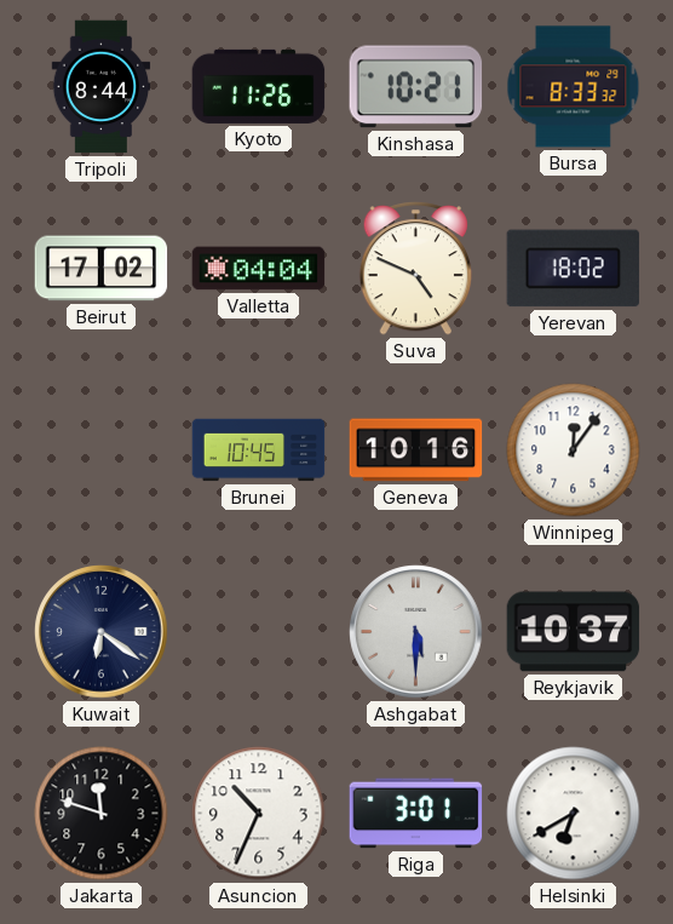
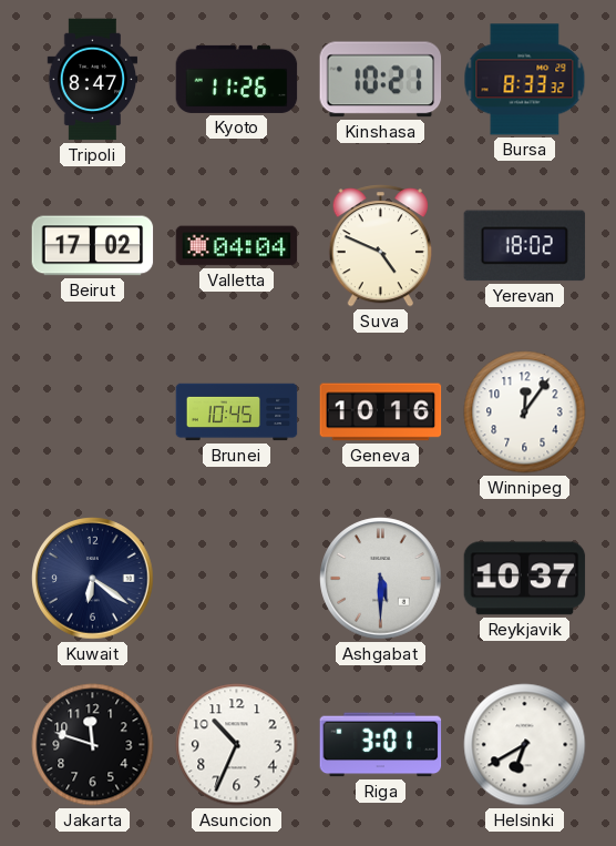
Tripoli: 8:44 -> 8:47
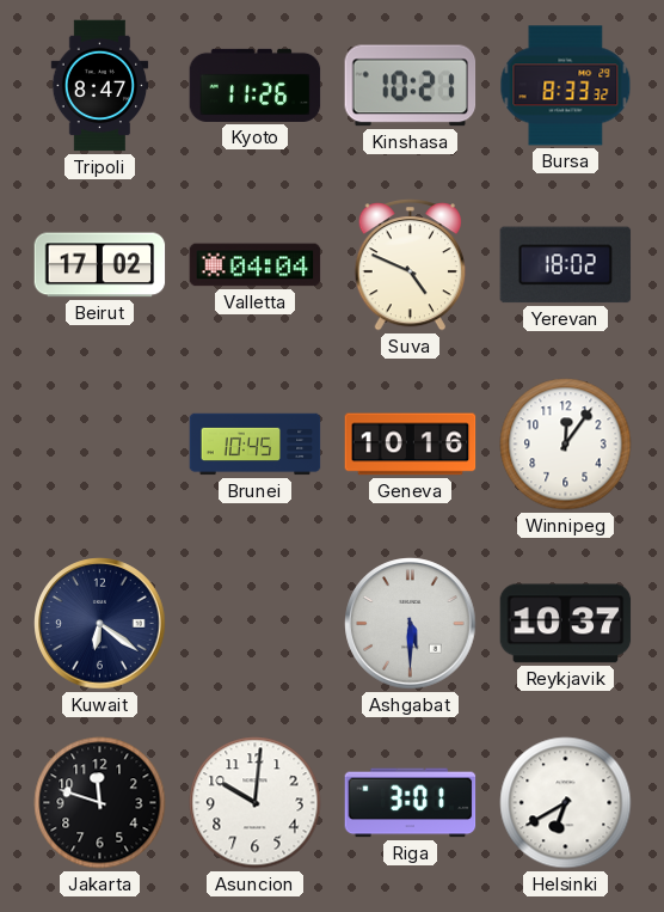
Asuncion: 10:34 -> 10:01
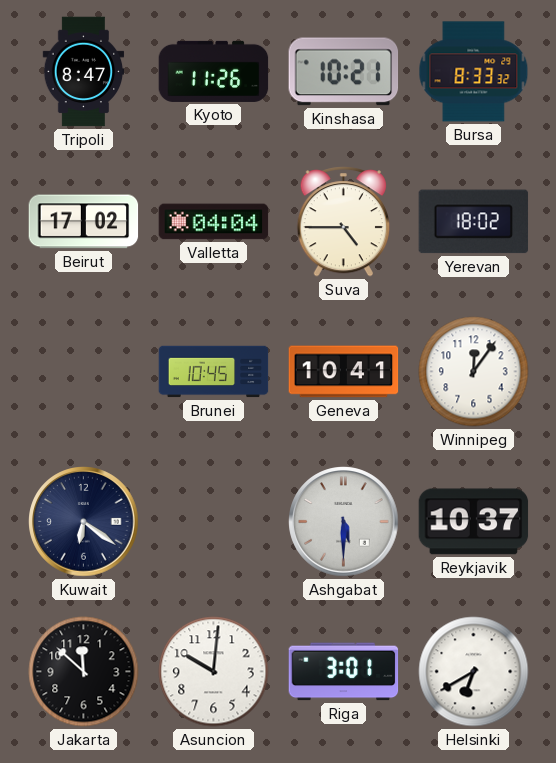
Suva: 4:49 -> 4:45
Geneva: 10:16 -> 10:41
Jakarta: 11:48 -> 11:52
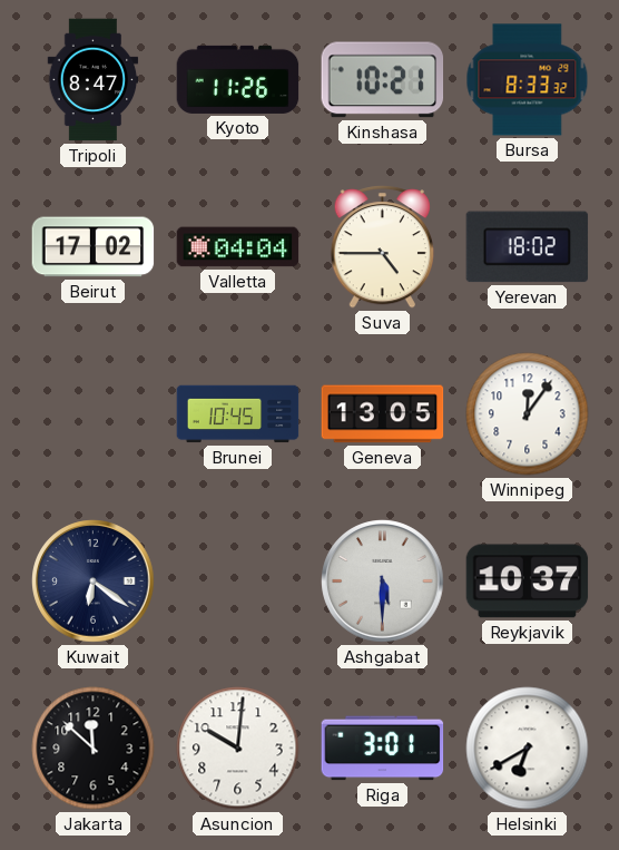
Geneva: 10:41 -> 13:05
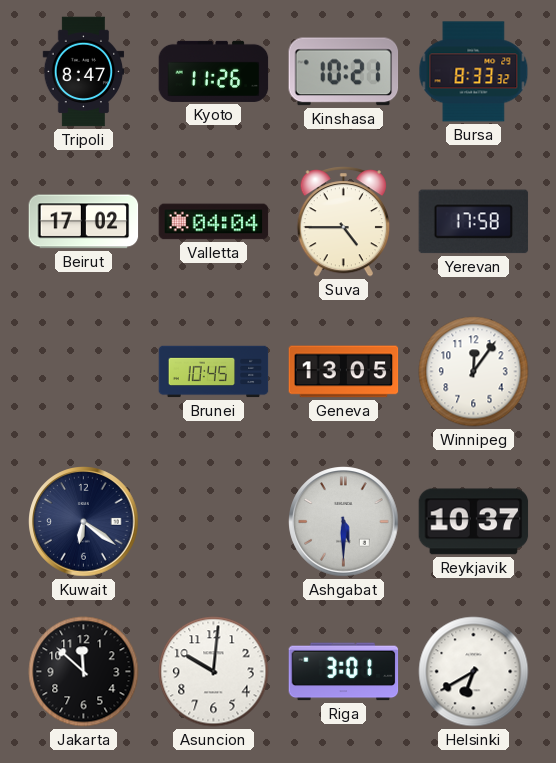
Yerevan: 18:02 -> 17:58
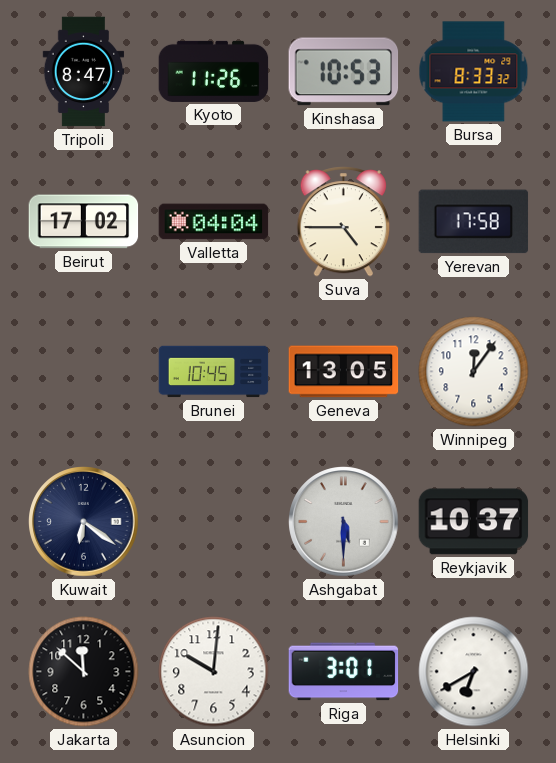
Kinshasa: 10:21 -> 10:53
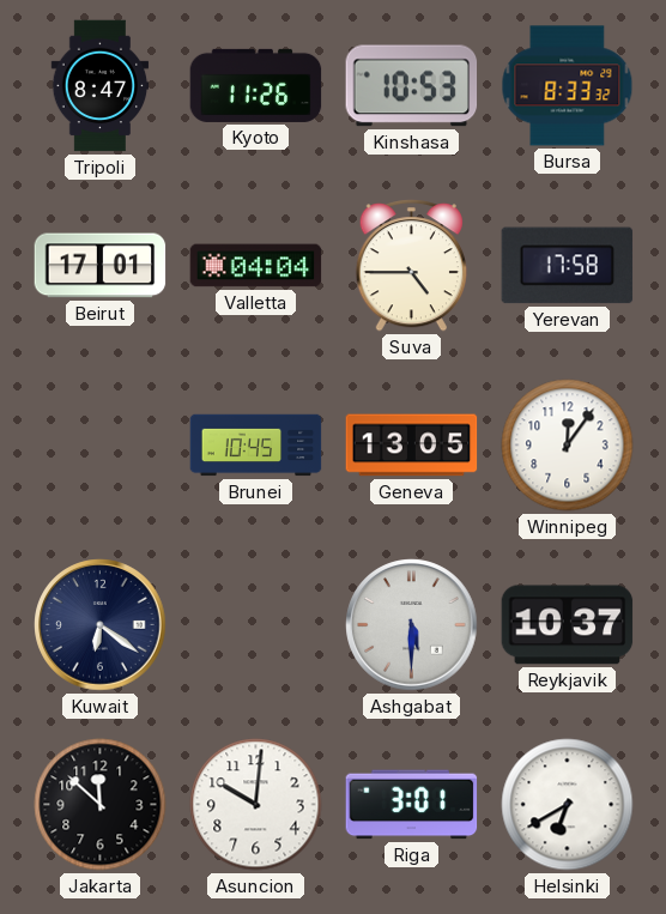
Beirut: 17:02 -> 17:01
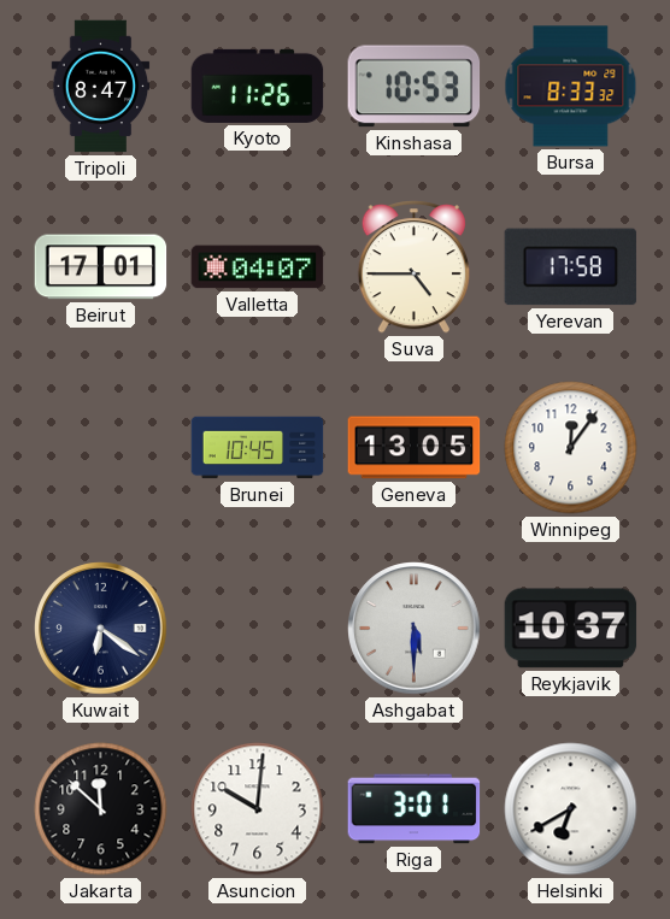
Valletta: 04:04 -> 04:07
